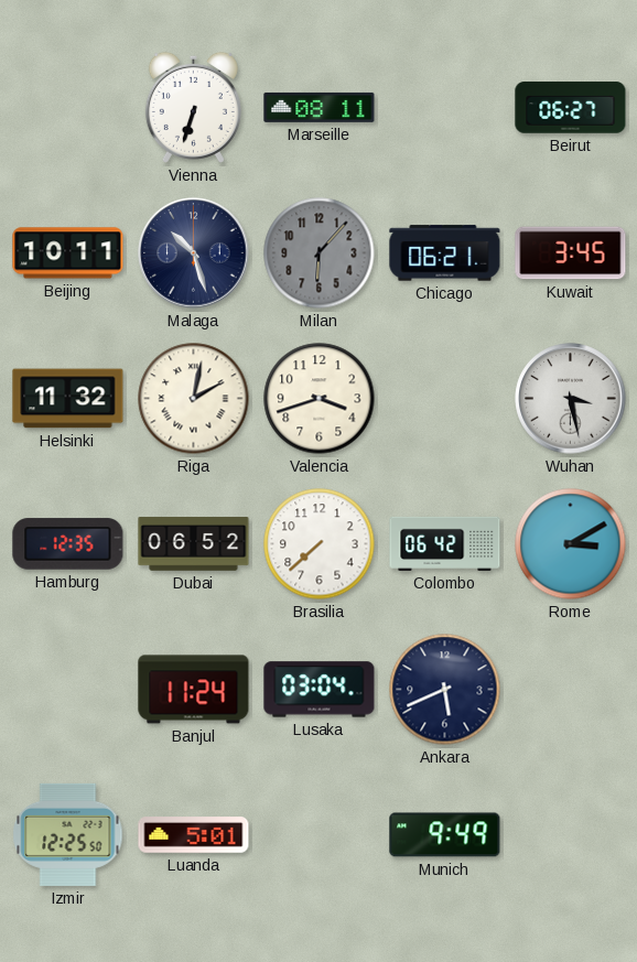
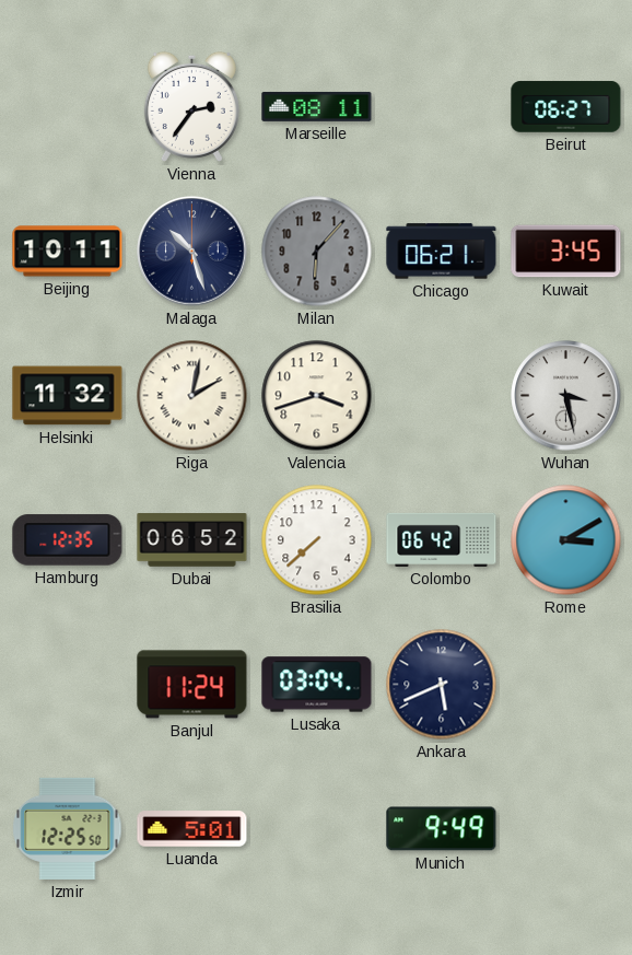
Vienna: 6:33 -> 2:36
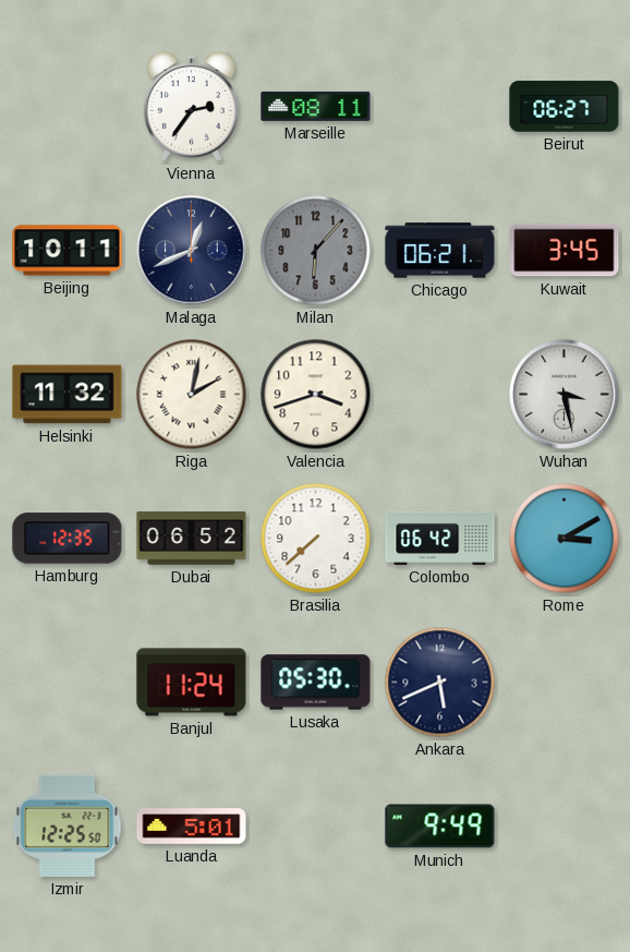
Malaga: 10:27 -> 12:41
Lusaka: 03:04 -> 05:30
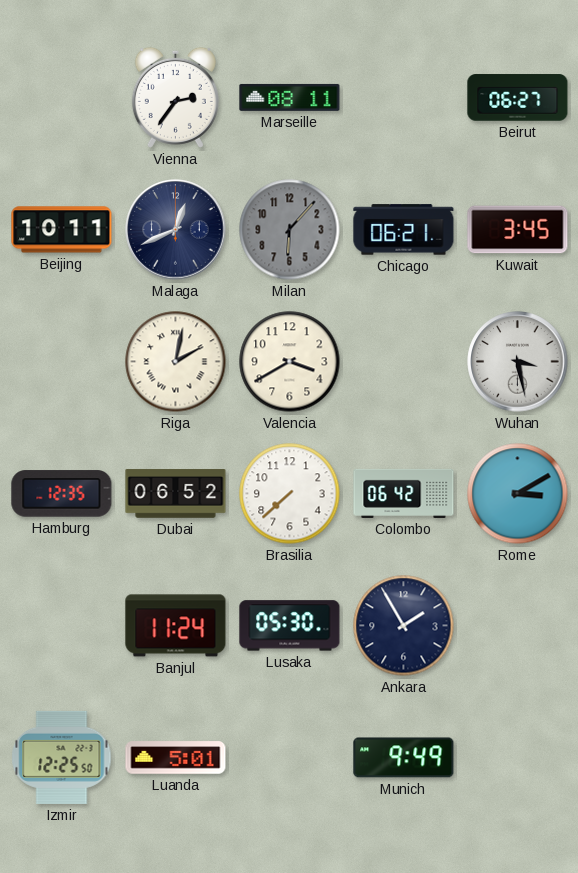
Helsinki: 11:32 -> none
Valencia: 3:42 -> 3:40
Ankara: 5:41 -> 1:55
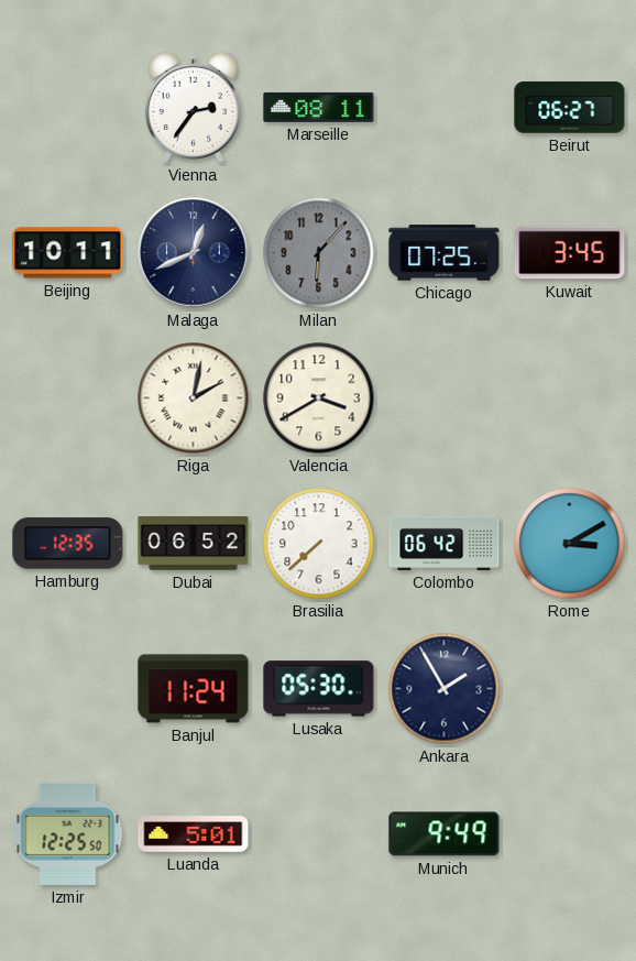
Chicago: 06:21 -> 07:25
Wuhan: 3:28 -> none
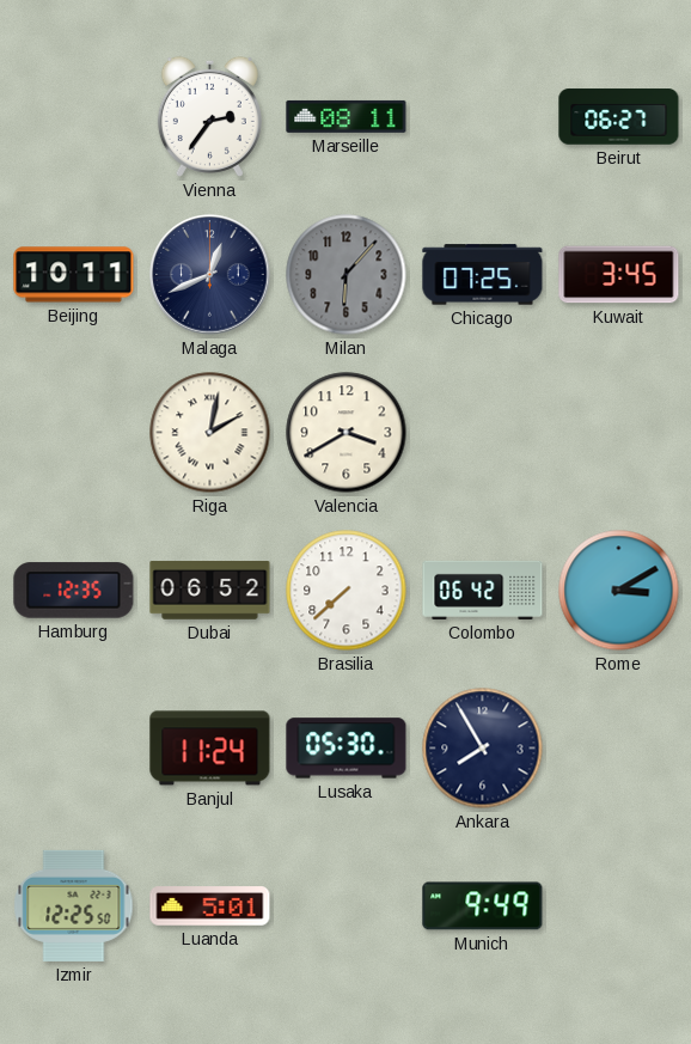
Ankara: 1:55 -> 7:55
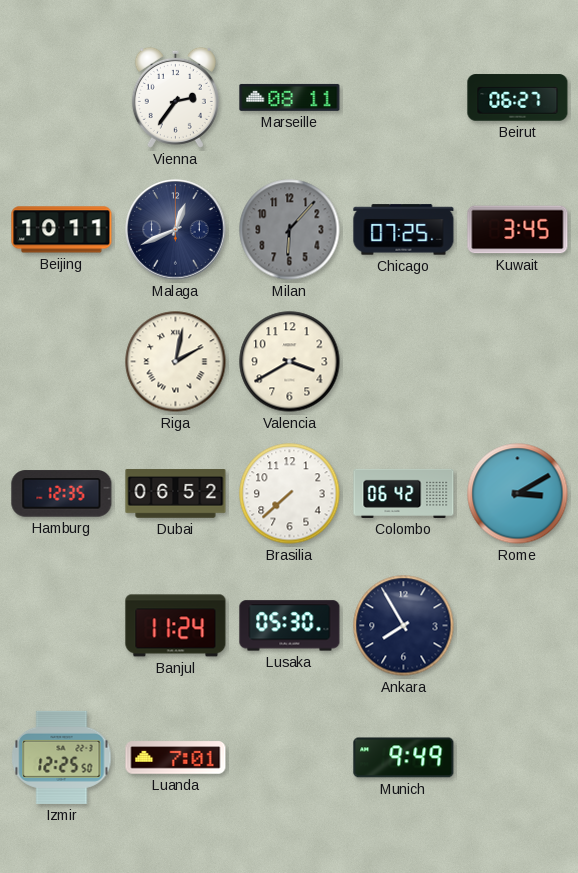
Luanda: 5:01 -> 7:01
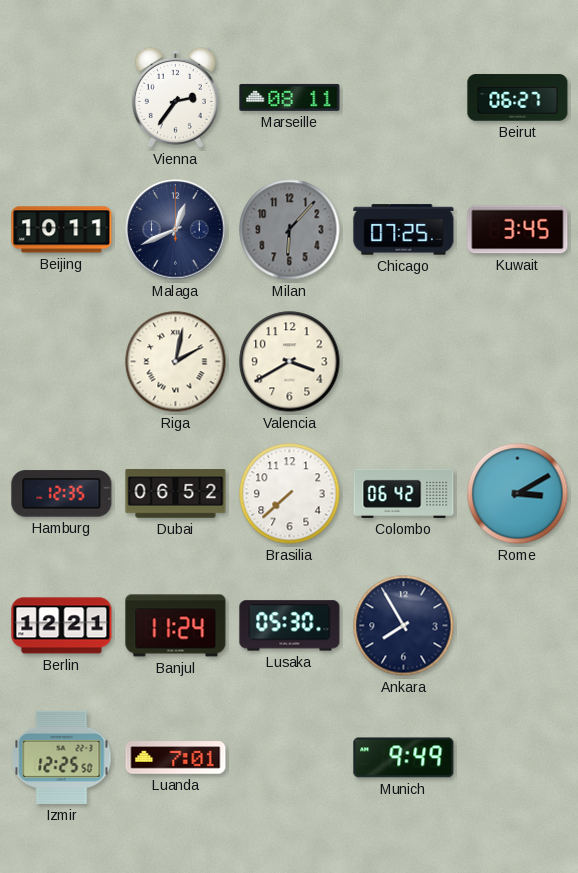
Berlin: none -> 12:21
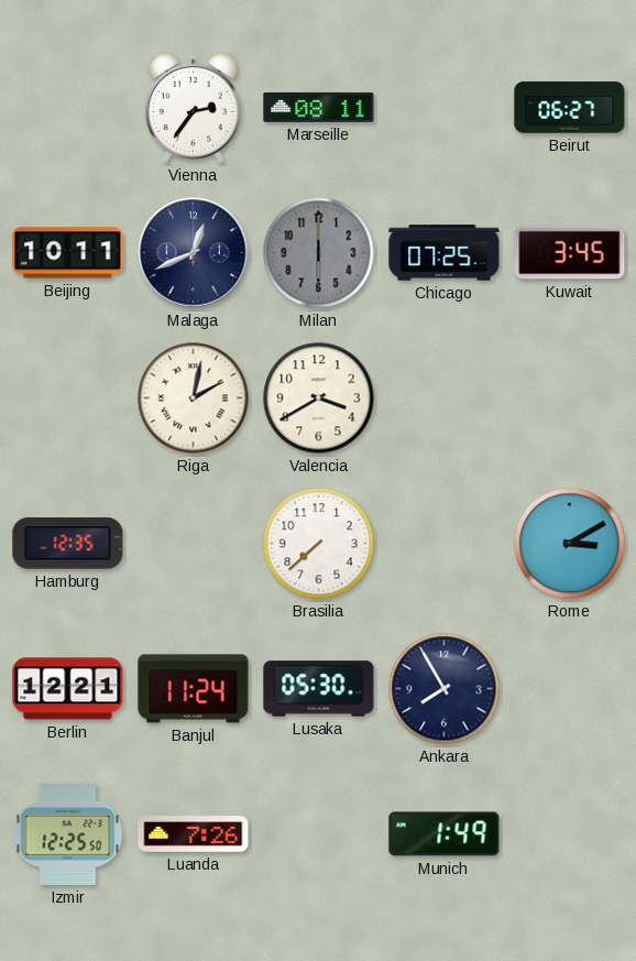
Milan: 6:07 -> 6:00
Dubai: 06:52 -> none
Colombo: 06:42 -> none
Luanda: 7:01 -> 7:26
Munich: 9:49 -> 1:49
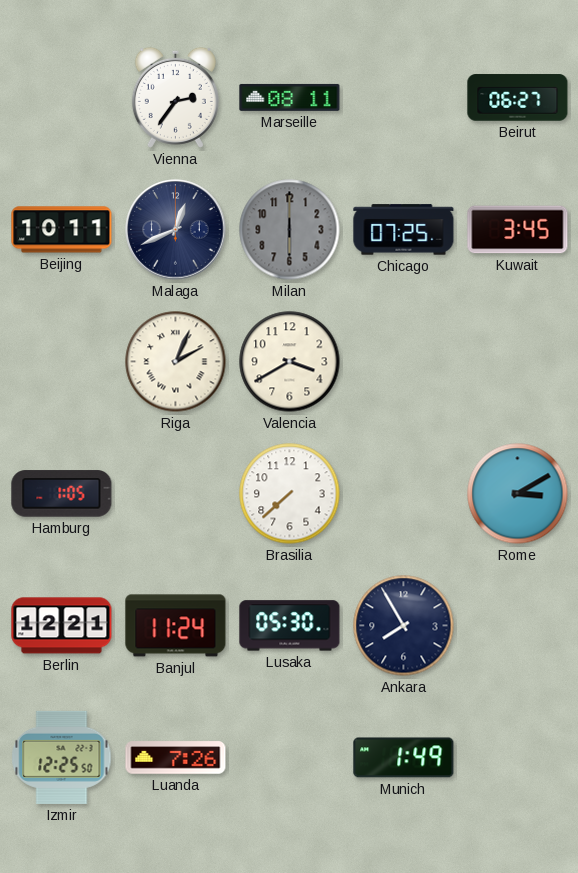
Riga: 2:02 -> 2:04
Hamburg: 12:35 -> 1:05
